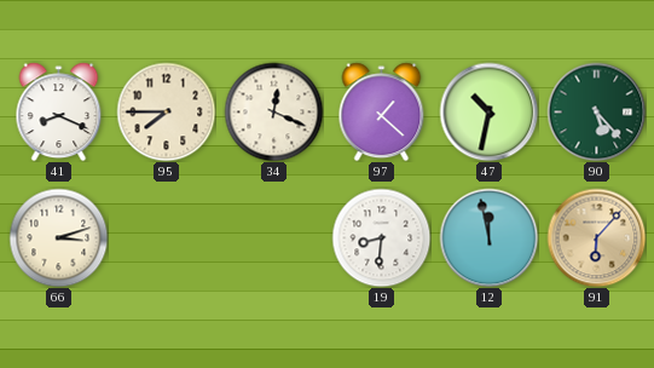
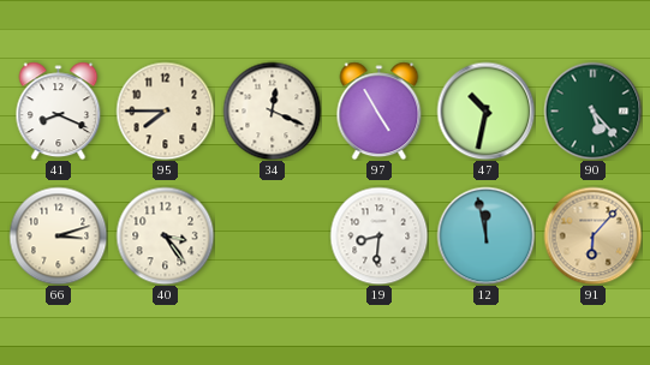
97: 1:22 -> 4:55
40: none -> 3:24
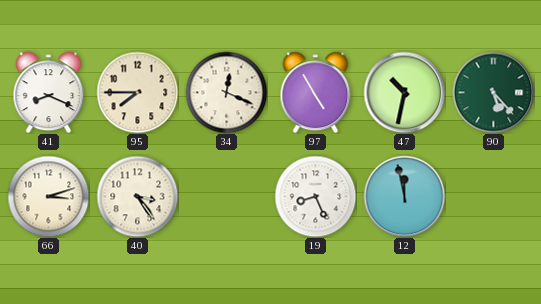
19: 8:31 -> 8:26
91: 6:07 -> none
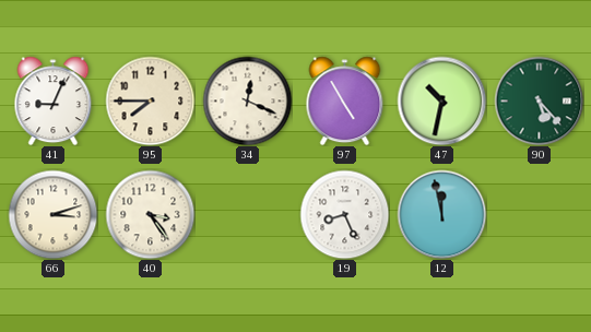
41: 8:19 -> 9:04
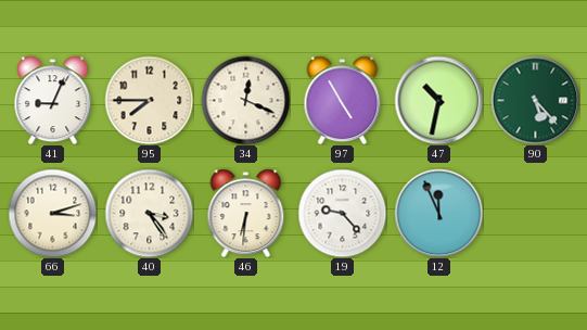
46: none -> 6:31
19: 8:26 -> 9:23
12: 11:58 -> 11:56
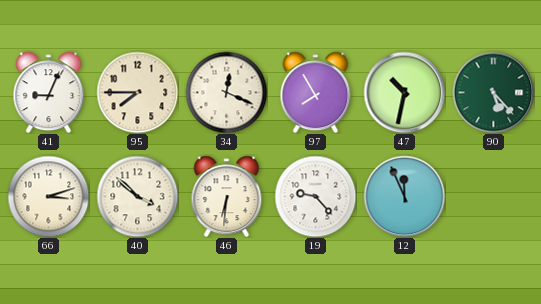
97: 4:55 -> 7:55
40: 3:24 -> 3:52
